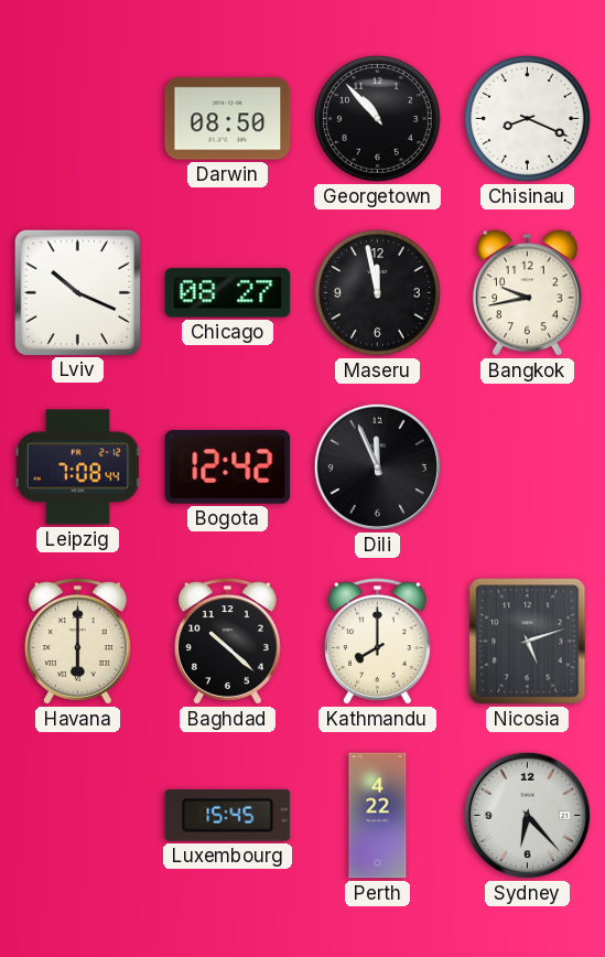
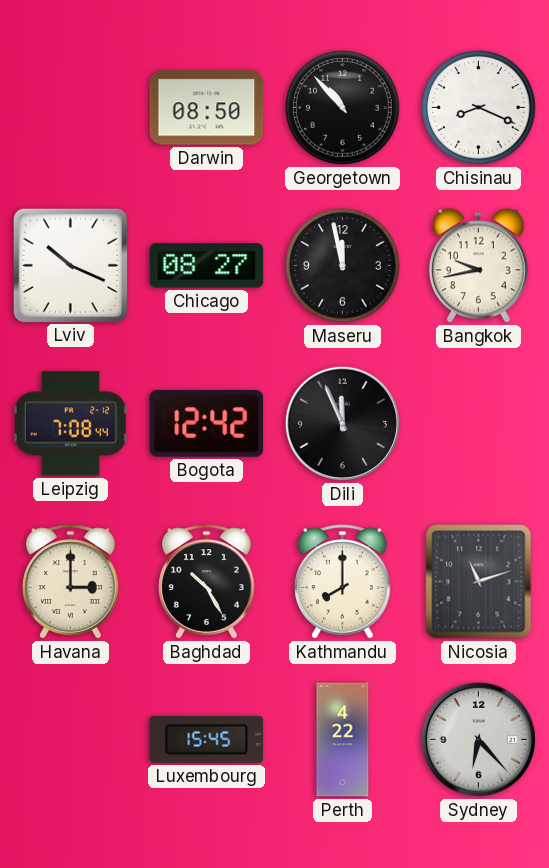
Havana: 6:00 -> 3:00
Baghdad: 10:22 -> 10:25
Nicosia: 5:12 -> 11:12
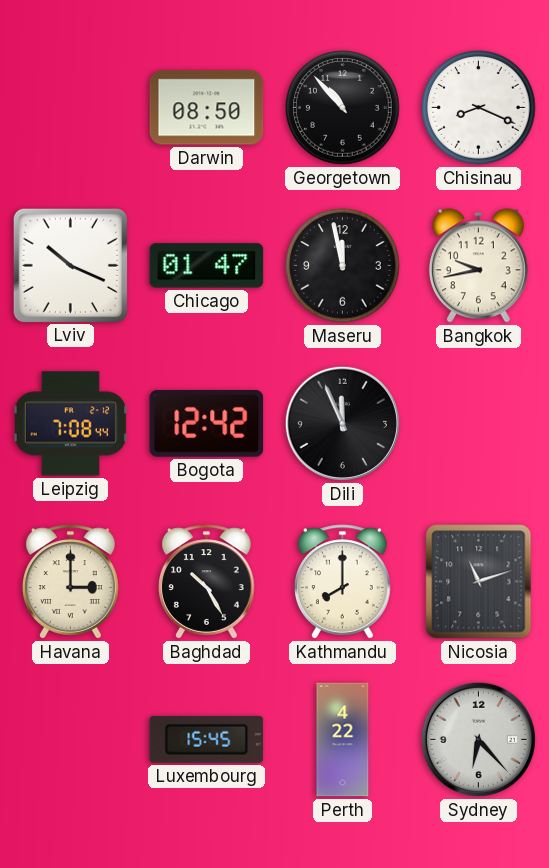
Chicago: 08:27 -> 01:47
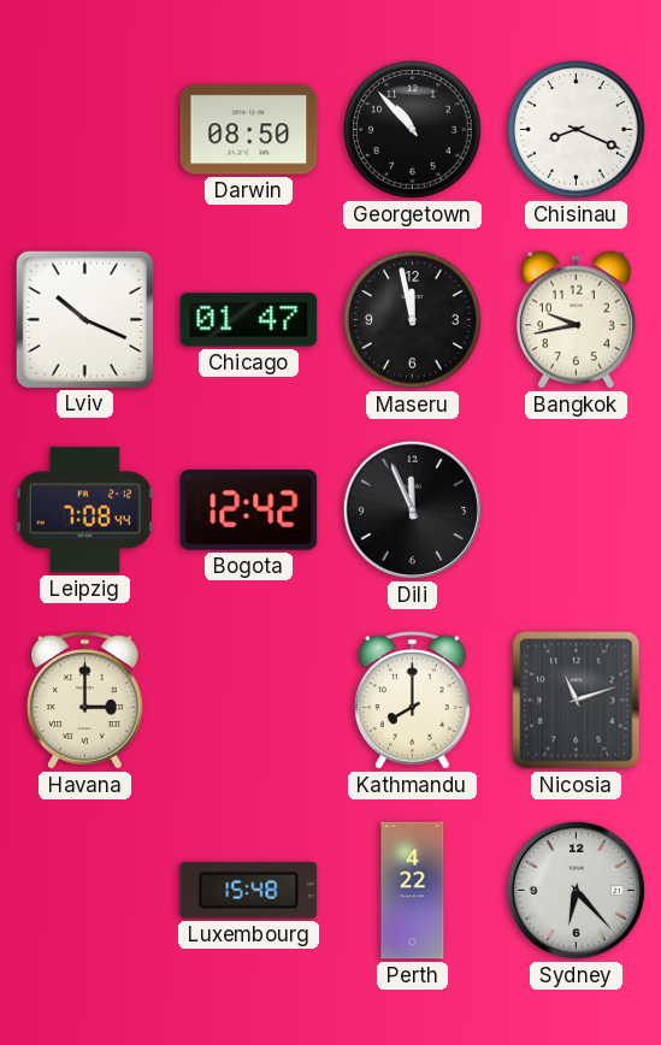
Baghdad: 10:25 -> none
Luxembourg: 15:45 -> 15:48
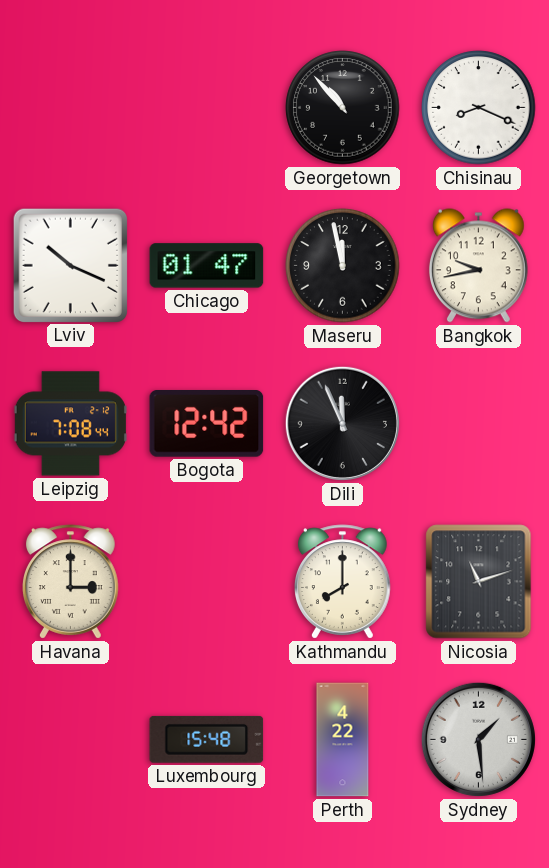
Darwin: 08:50 -> none
Sydney: 6:23 -> 1:29
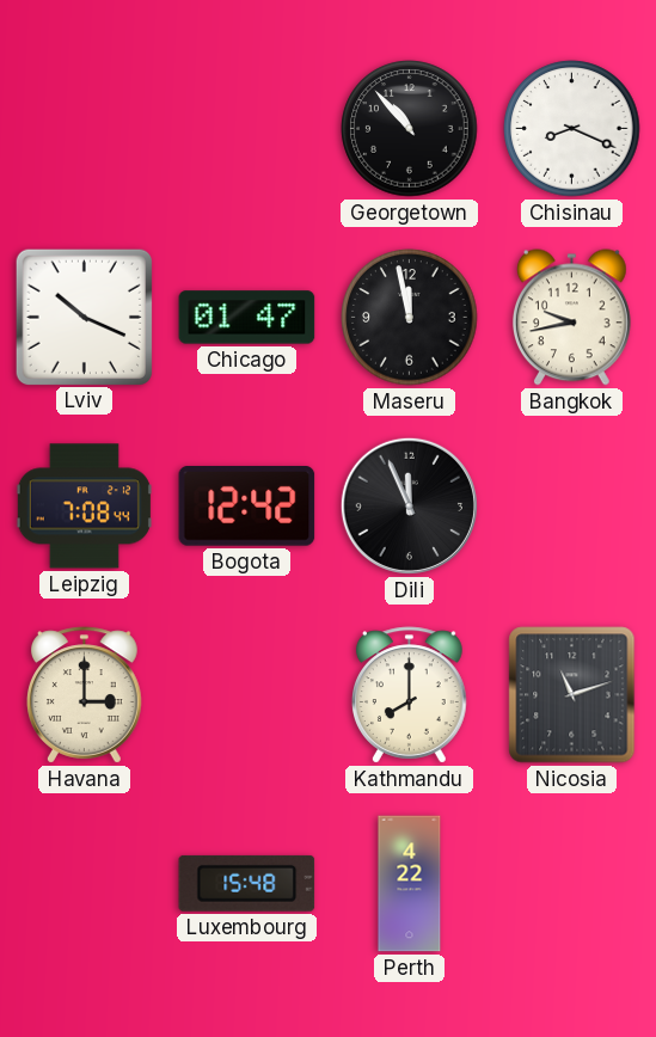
Sydney: 1:29 -> none
